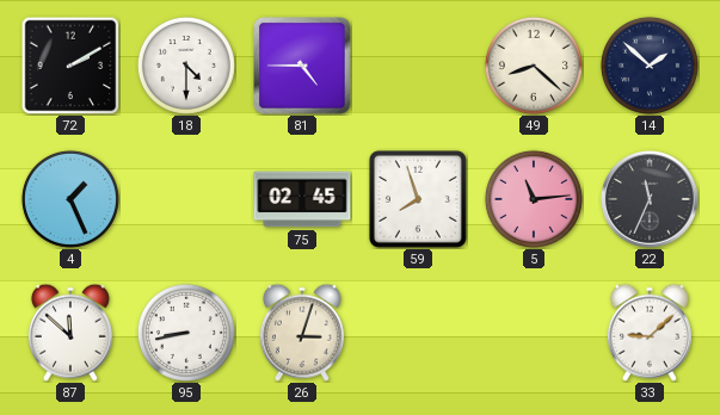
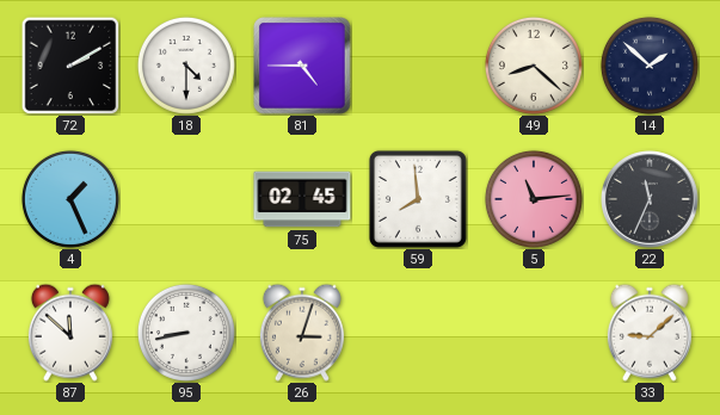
59: 7:57 -> 7:59
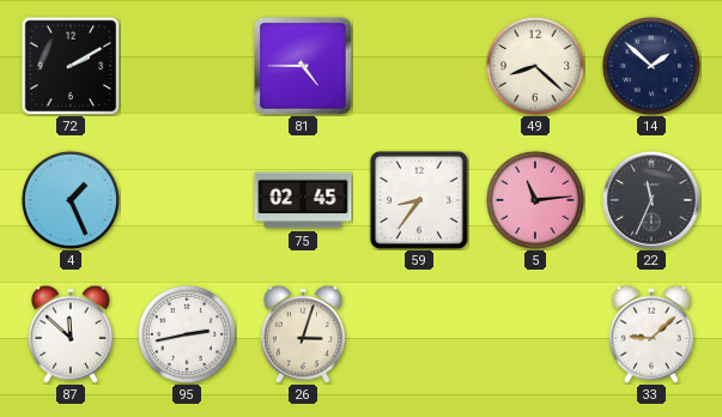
18: 4:30 -> none
59: 7:59 -> 8:36
95: 8:43 -> 2:43
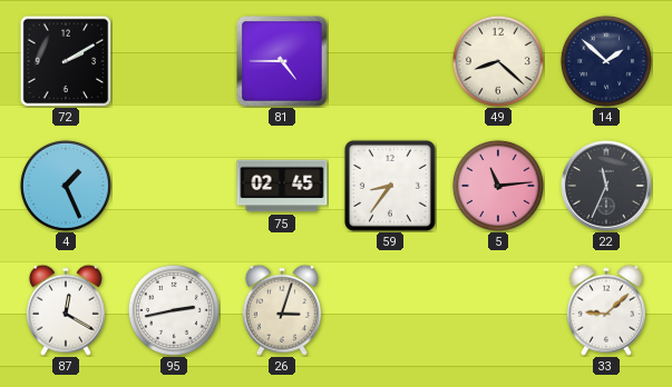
87: 11:52 -> 12:20
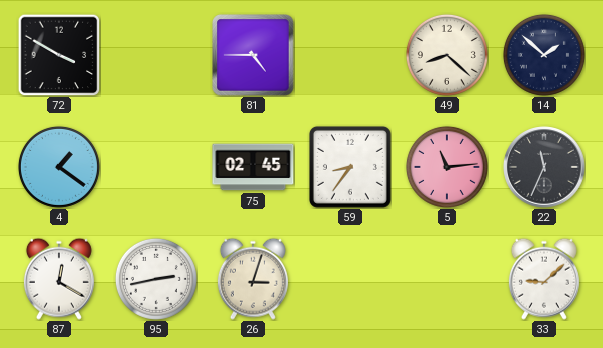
72: 2:10 -> 3:50
4: 1:26 -> 1:21
